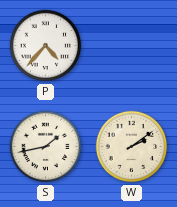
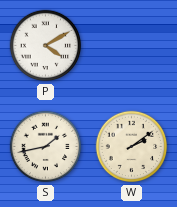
P: 4:37 -> 4:10
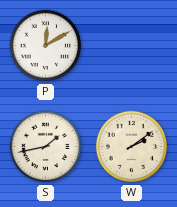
P: 4:10 -> 12:10
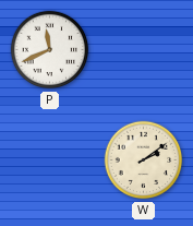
P: 12:10 -> 11:41
S: 1:43 -> none
